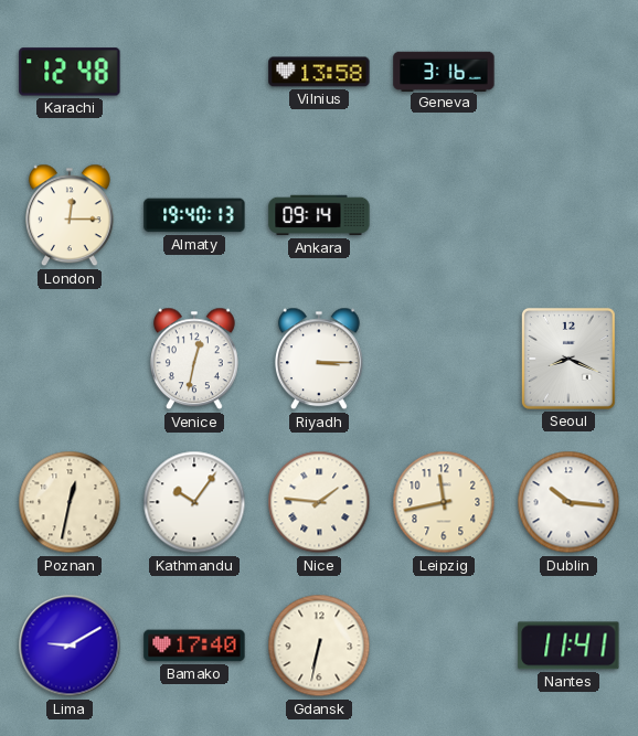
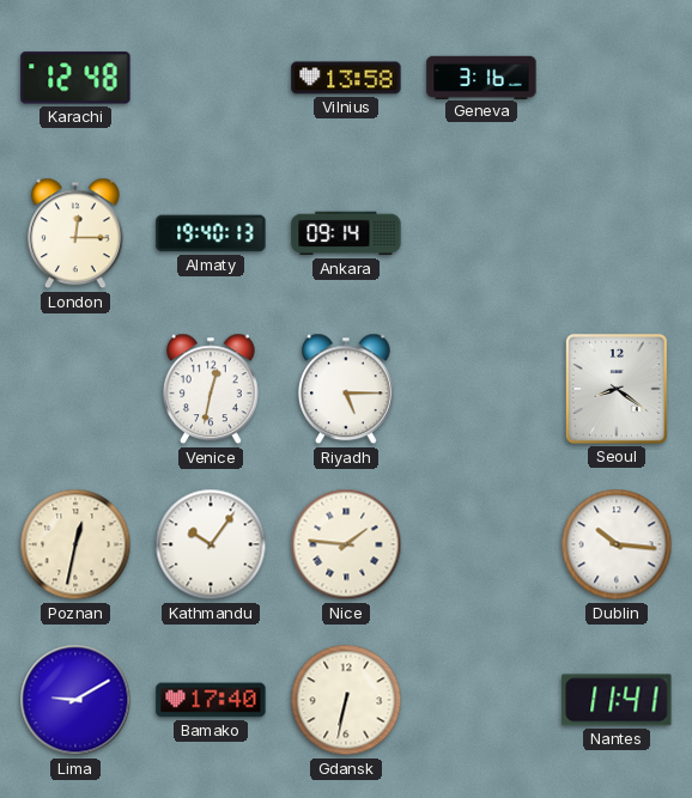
Riyadh: 3:15 -> 5:15
Seoul: 8:19 -> 8:21
Leipzig: 11:43 -> none
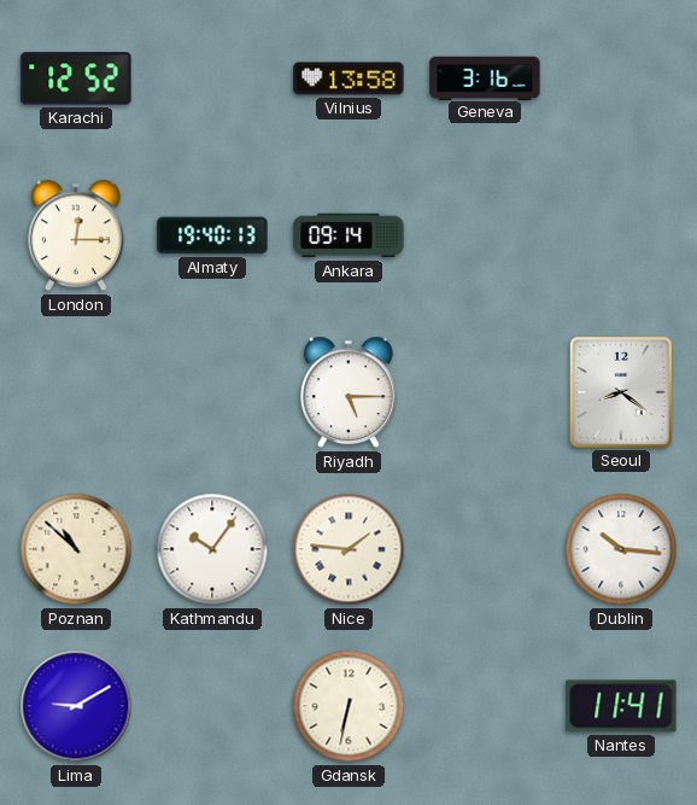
Karachi: 12:48 -> 12:52
Venice: 12:32 -> none
Poznan: 12:32 -> 10:52
Bamako: 17:40 -> none
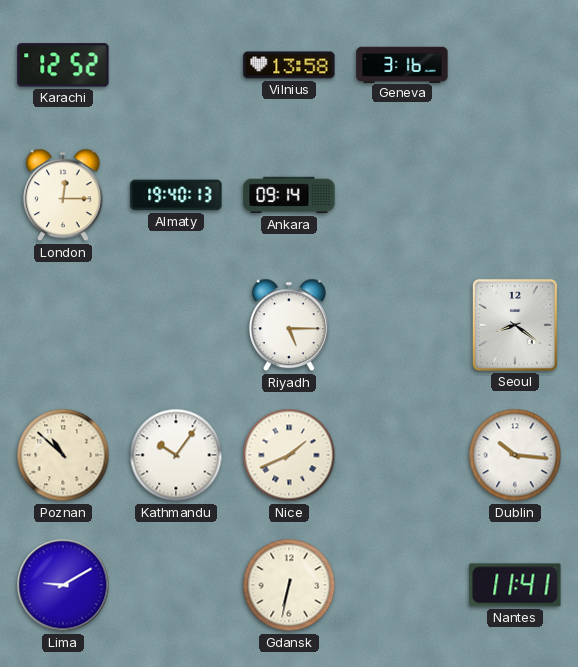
Nice: 1:46 -> 1:41
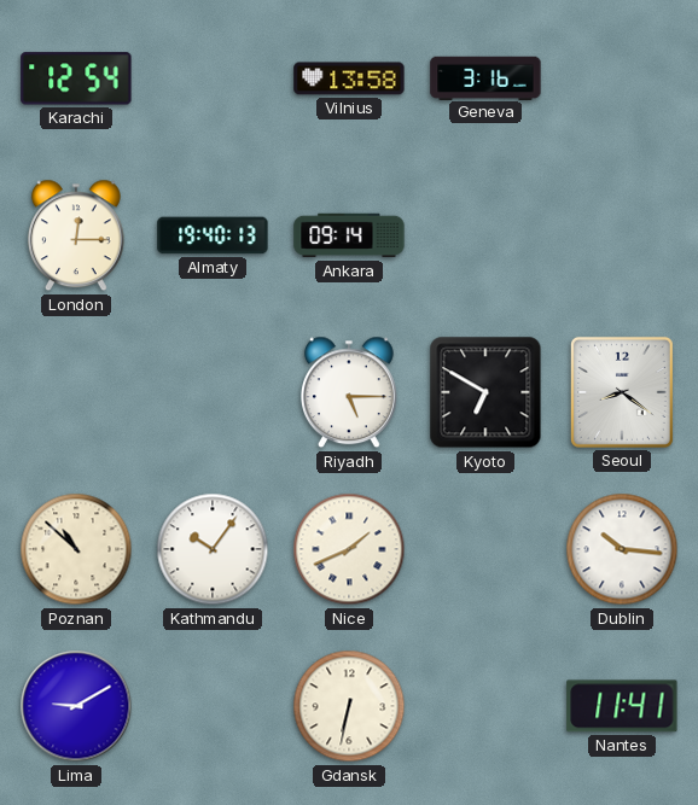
Karachi: 12:52 -> 12:54
Kyoto: none -> 6:50
